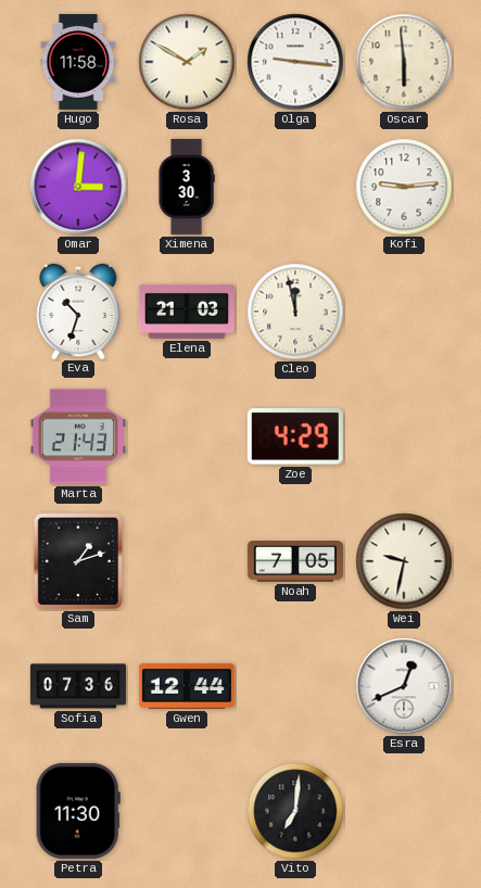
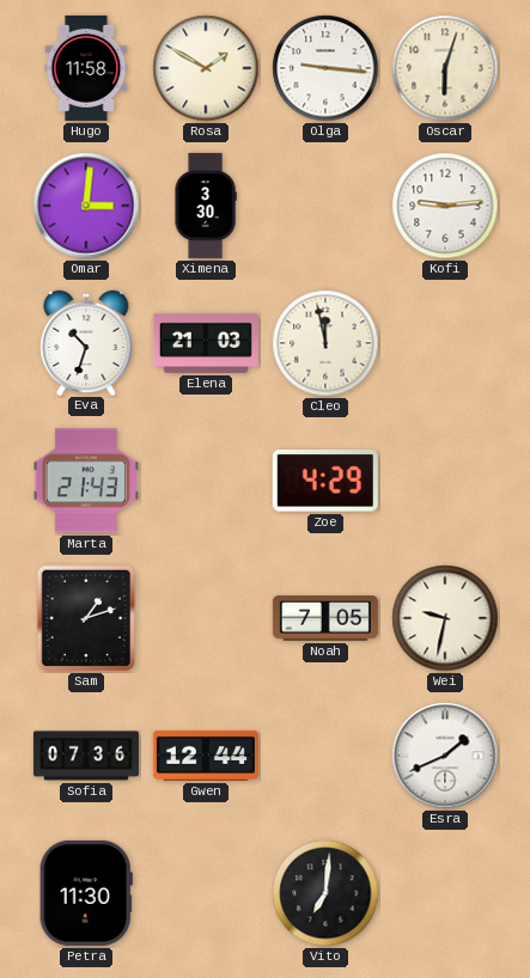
Oscar: 5:59 -> 6:03
Esra: 12:41 -> 1:41
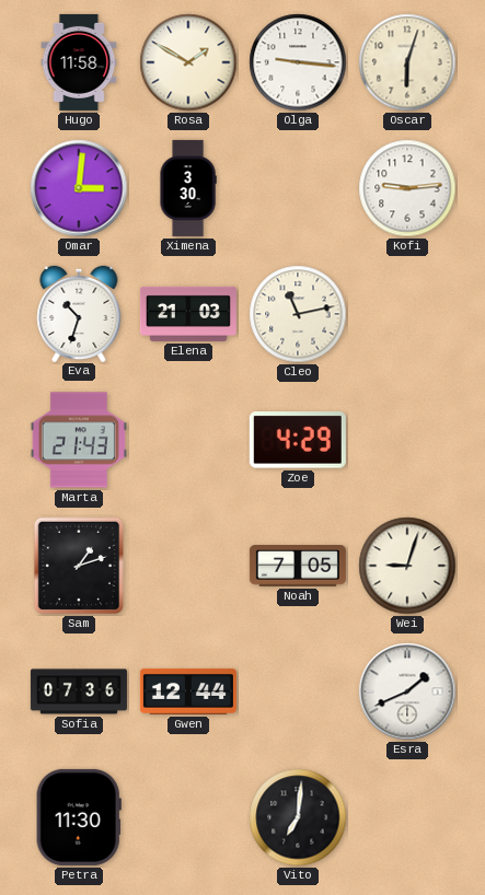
Cleo: 11:58 -> 11:13
Wei: 9:32 -> 9:03
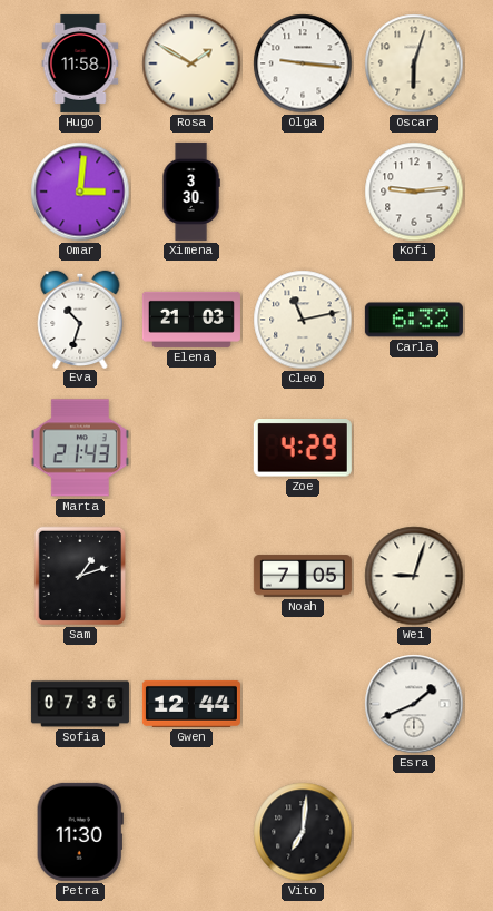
Carla: none -> 6:32
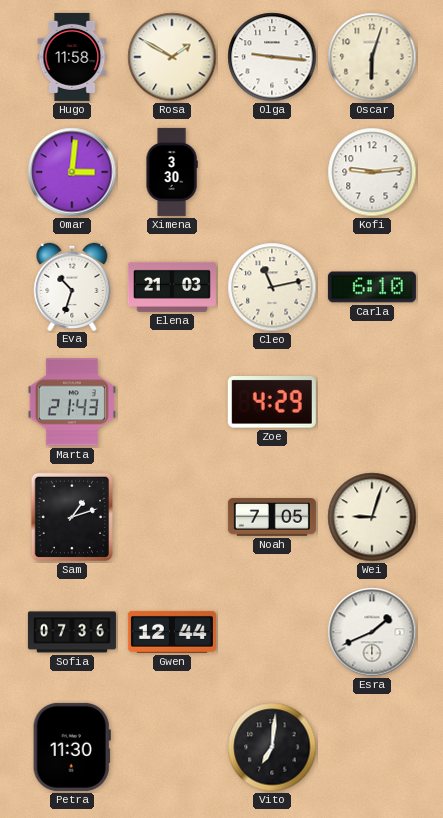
Carla: 6:32 -> 6:10
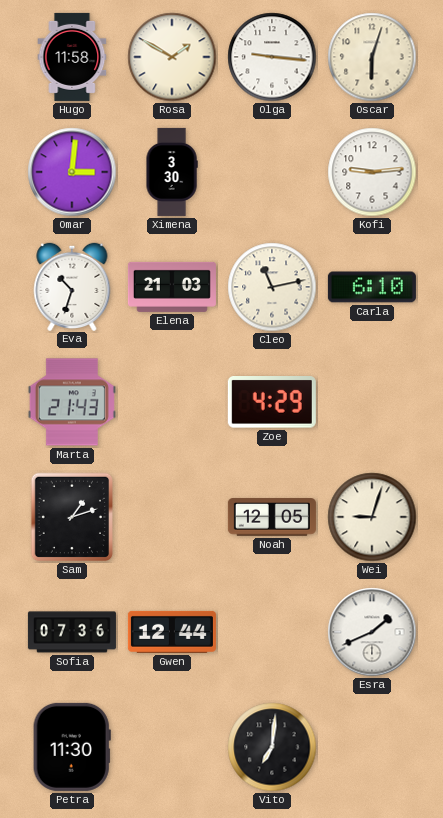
Noah: 7:05 -> 12:05
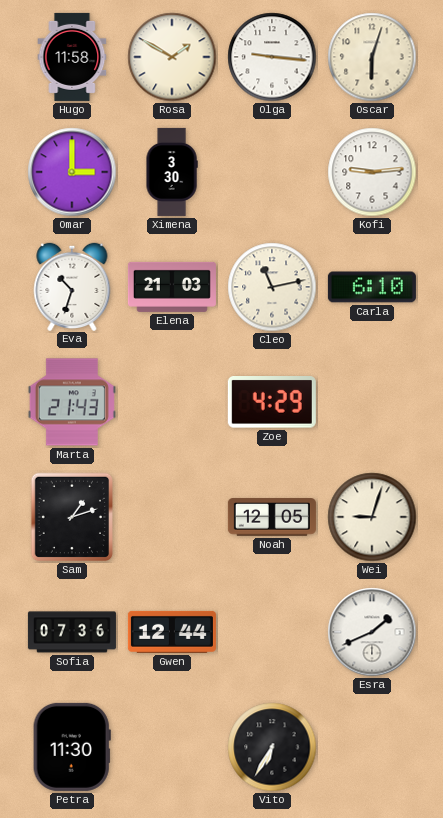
Omar: 3:01 -> 3:00
Vito: 7:01 -> 6:35
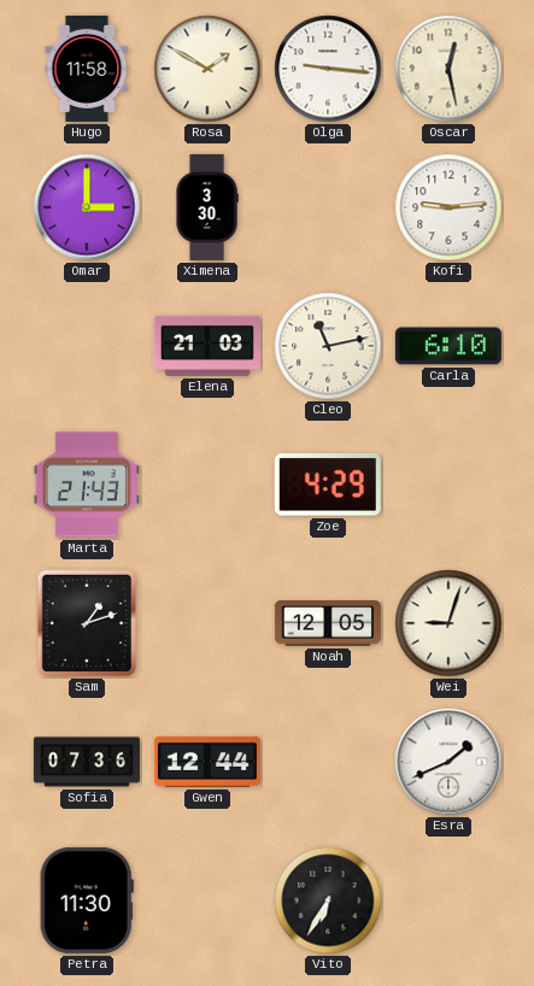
Oscar: 6:03 -> 12:28
Eva: 10:33 -> none
